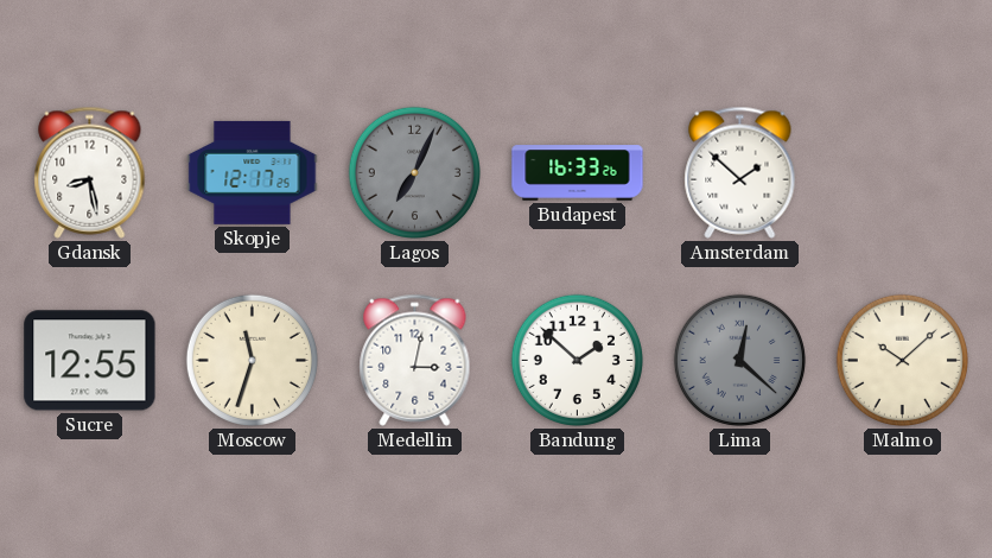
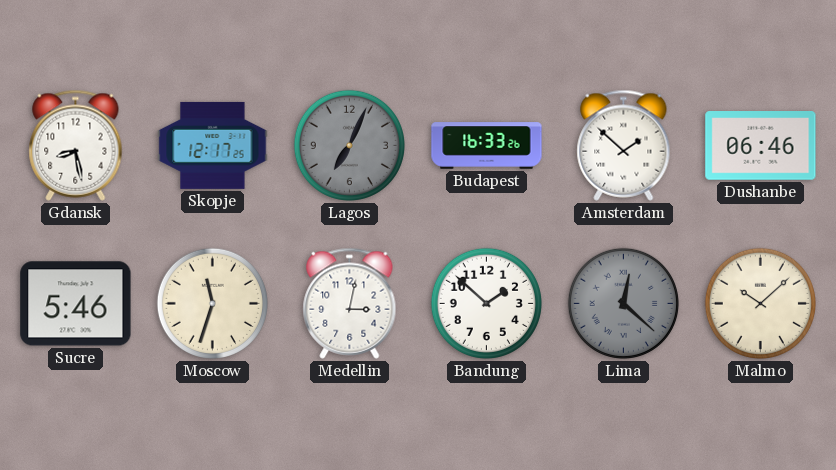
Dushanbe: none -> 06:46
Sucre: 12:55 -> 5:46
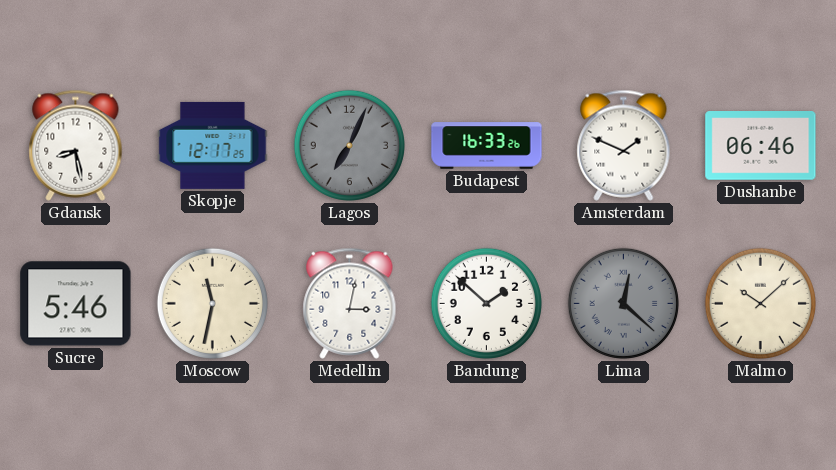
Amsterdam: 1:52 -> 1:49
Moscow: 11:33 -> 11:32
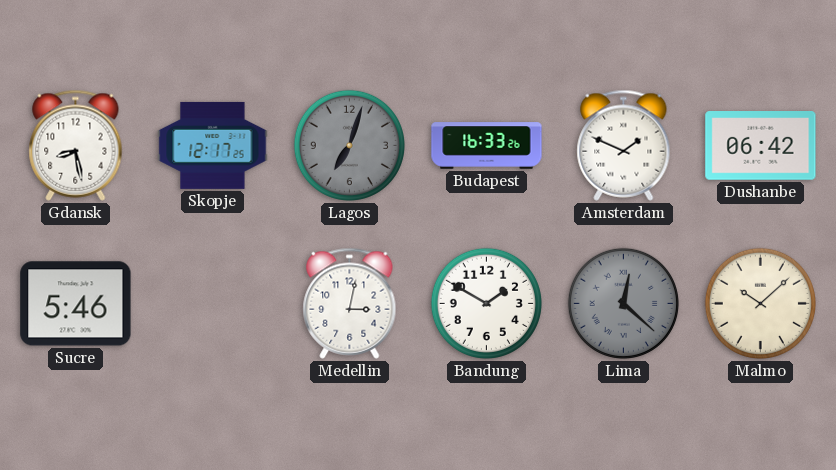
Lagos: 7:04 -> 7:03
Dushanbe: 06:46 -> 06:42
Moscow: 11:32 -> none
Bandung: 1:52 -> 1:50
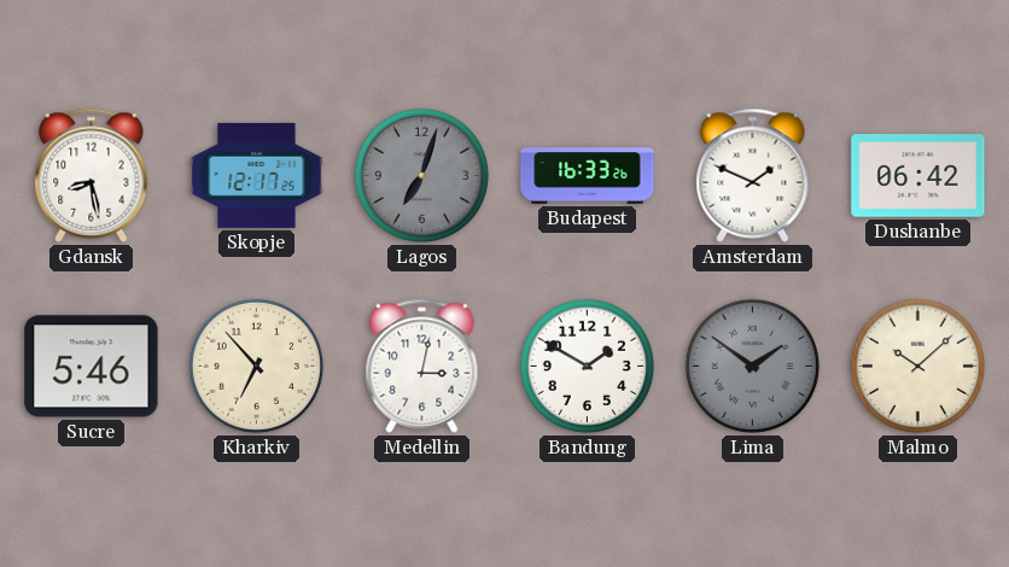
Kharkiv: none -> 6:53
Lima: 12:22 -> 1:51
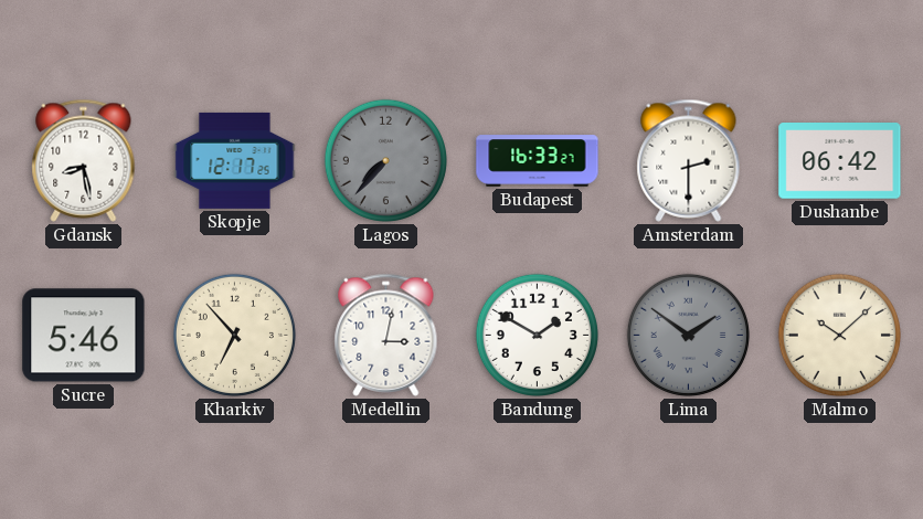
Lagos: 7:03 -> 7:37
Budapest: 16:33:26 -> 16:33:27
Amsterdam: 1:49 -> 2:30
